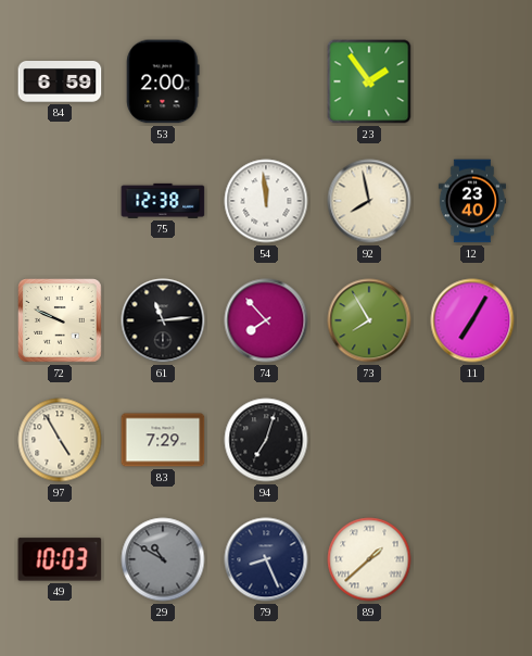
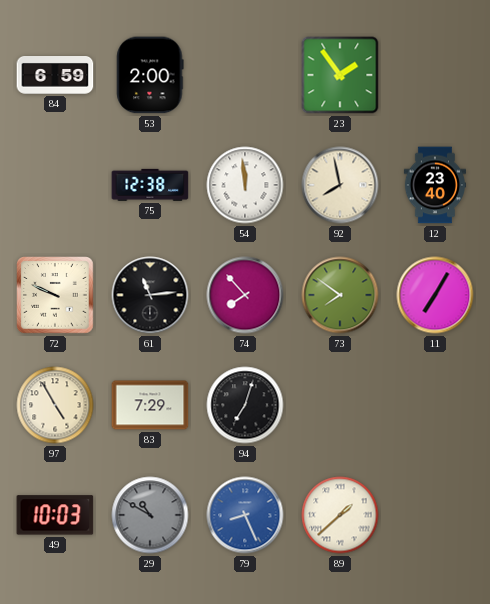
73: 7:55 -> 7:51
79 dial: navy -> blue
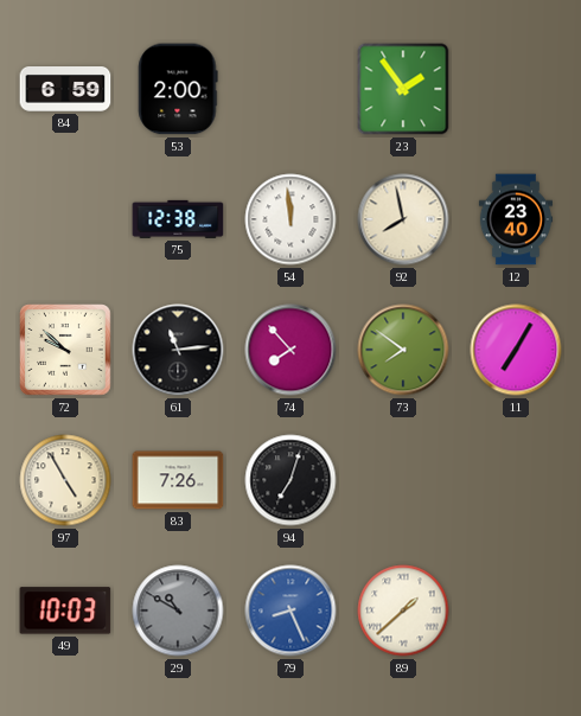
72: 9:49 -> 9:52
83: 7:29 -> 7:26
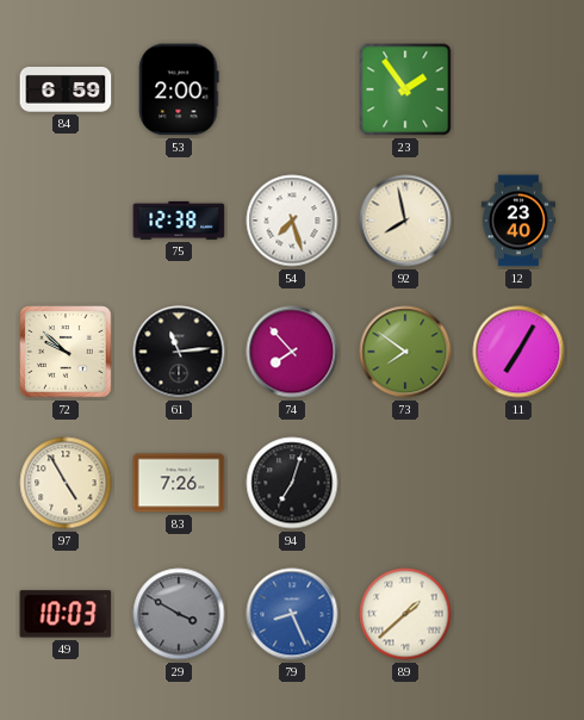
54: 11:59 -> 7:27
29: 10:50 -> 3:50
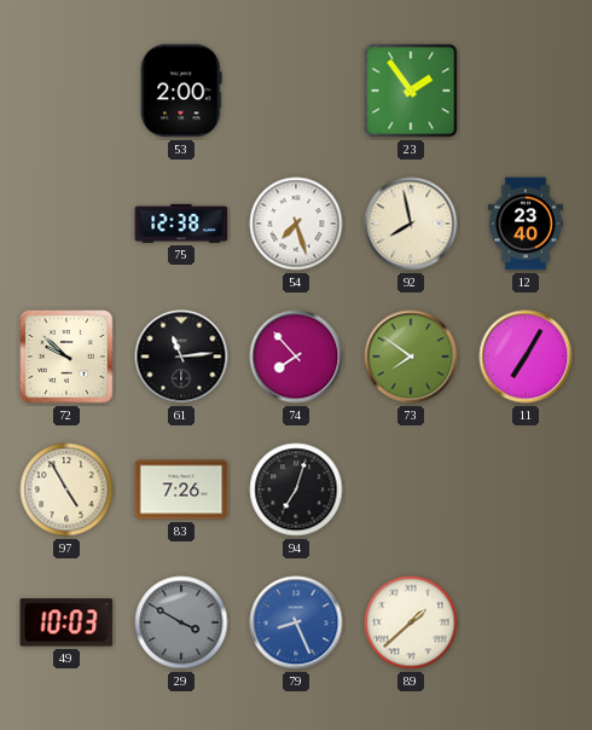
84: 6:59 -> none
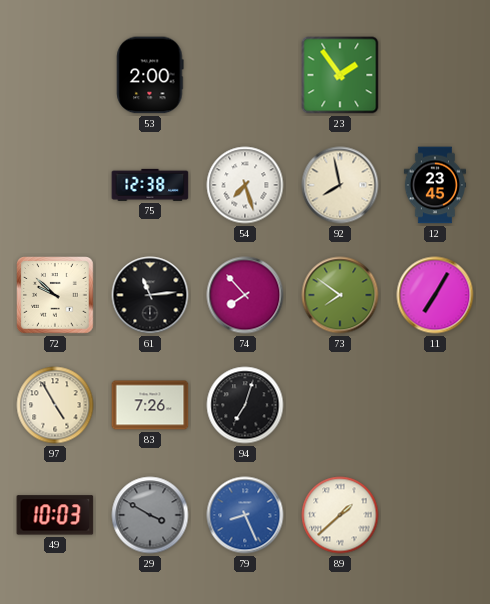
12: 23:40 -> 23:45
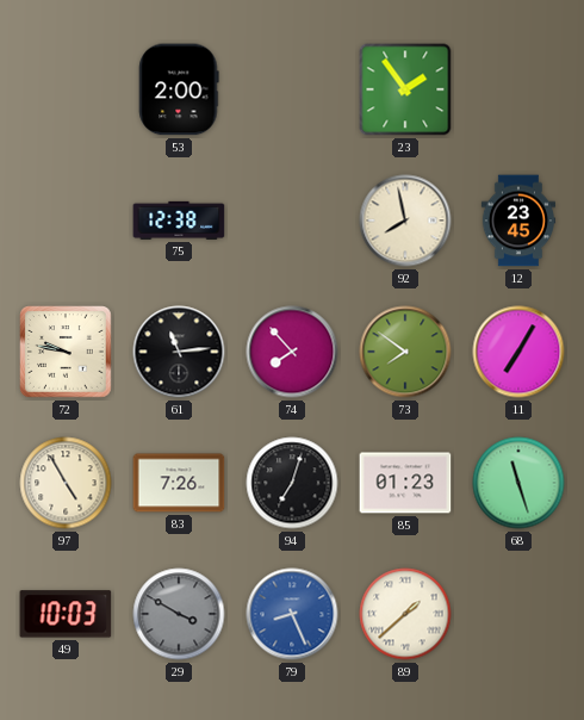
54: 7:27 -> none
72: 9:52 -> 9:47
85: none -> 01:23
68: none -> 11:27
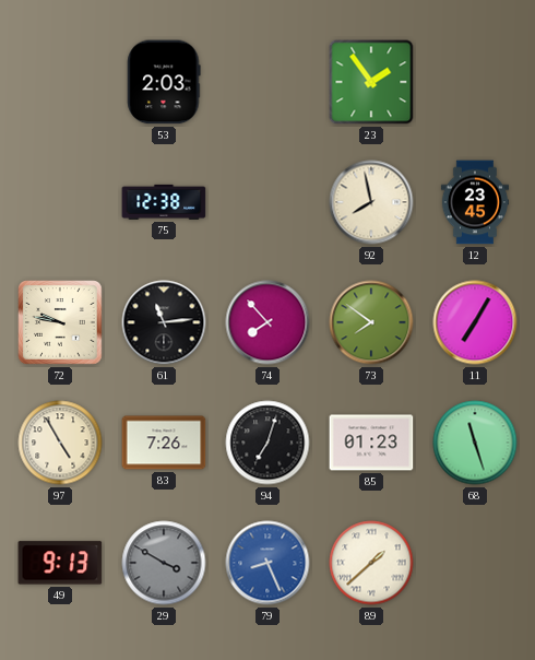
53: 2:00 -> 2:03
49: 10:03 -> 9:13
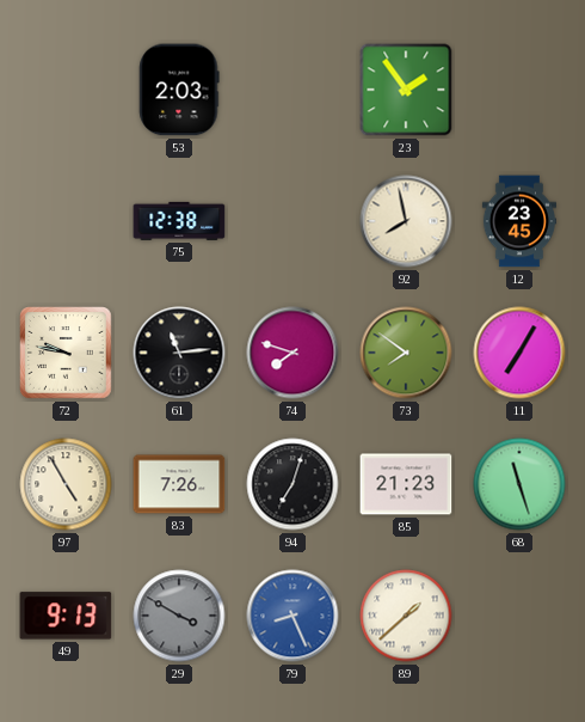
74: 7:53 -> 7:48
85: 01:23 -> 21:23
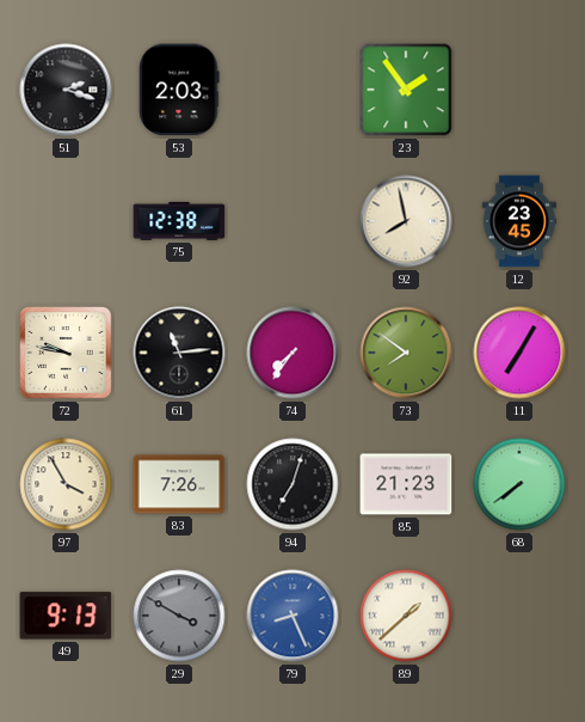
51: none -> 2:18
74: 7:48 -> 7:36
97: 4:55 -> 3:55
68: 11:27 -> 7:39
